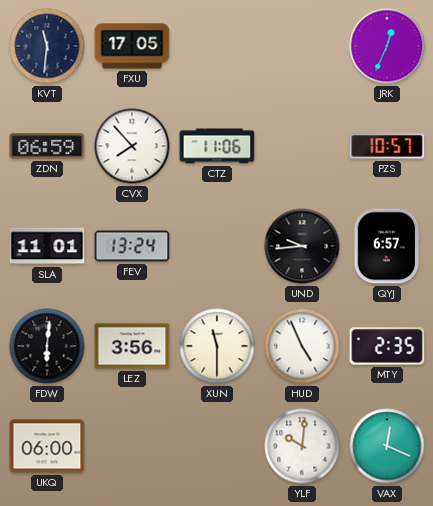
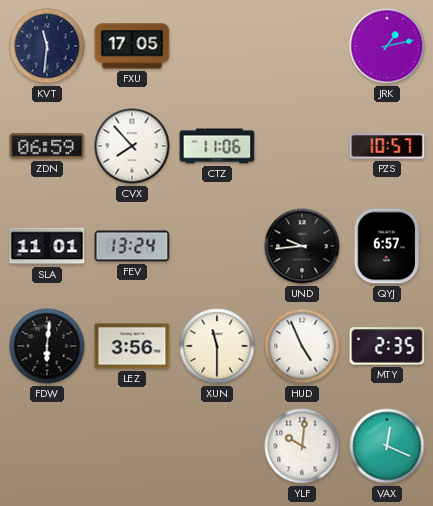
JRK: 12:34 -> 1:13
UKQ: 06:00 -> none
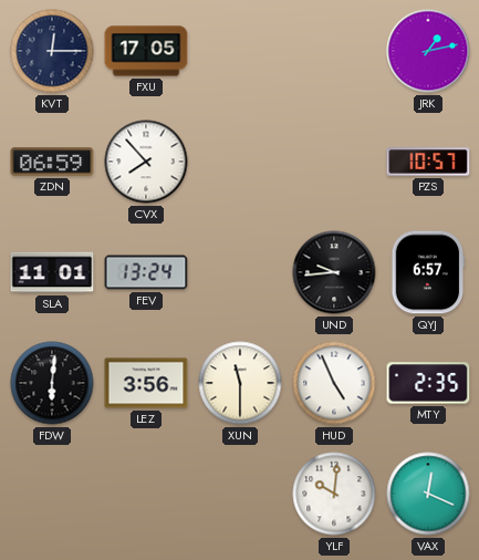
KVT: 11:31 -> 12:15
CTZ: 11:06 -> none
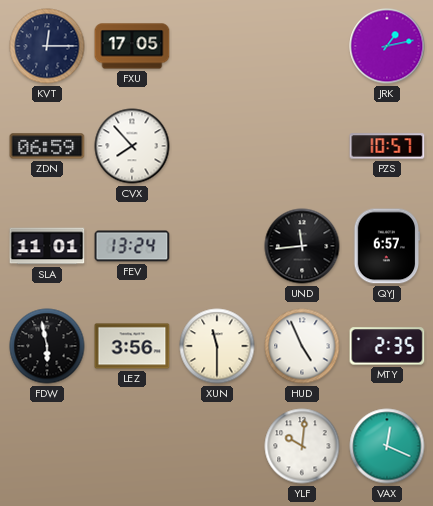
UND: 9:44 -> 11:44
FDW: 6:01 -> 5:58
